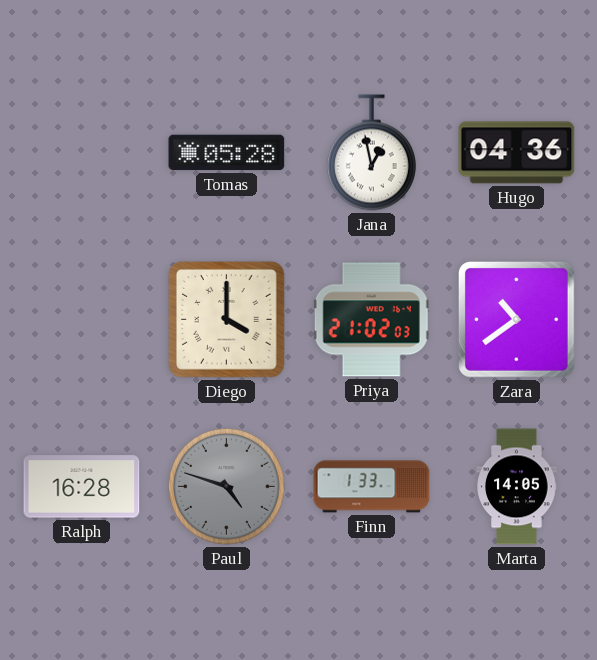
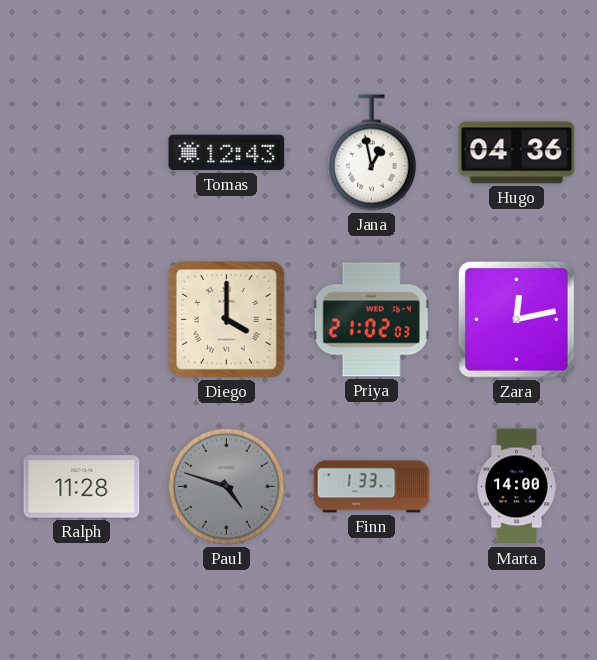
Tomas: 05:28 -> 12:43
Zara: 10:39 -> 12:13
Ralph: 16:28 -> 11:28
Marta: 14:05 -> 14:00
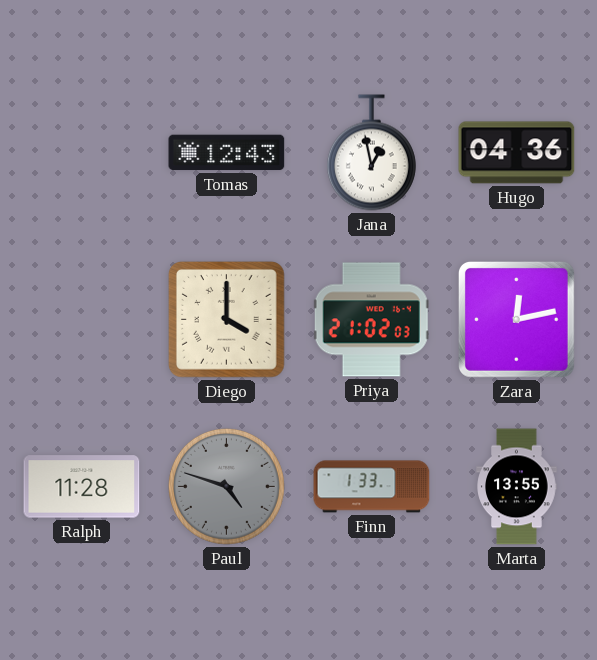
Marta: 14:00 -> 13:55
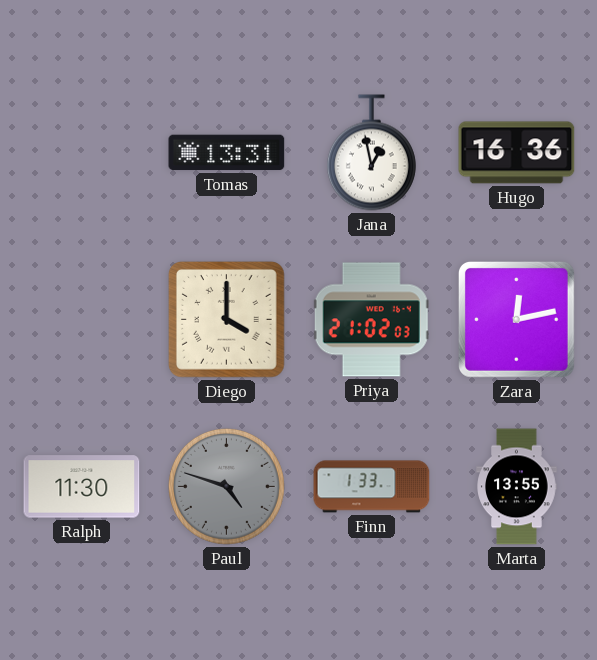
Tomas: 12:43 -> 13:31
Hugo: 04:36 -> 16:36
Ralph: 11:28 -> 11:30
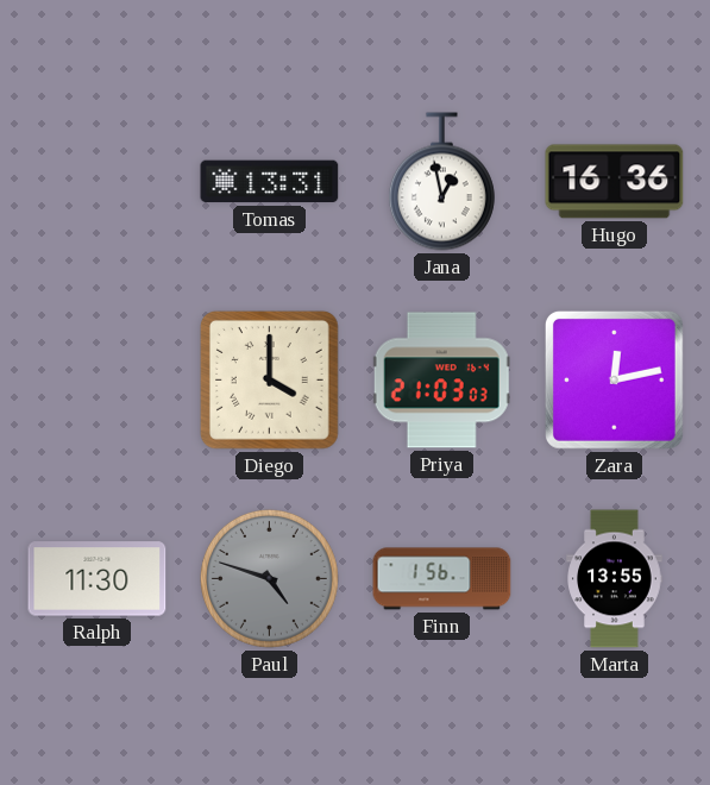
Priya: 21:02 -> 21:03
Finn: 1:33 -> 1:56
